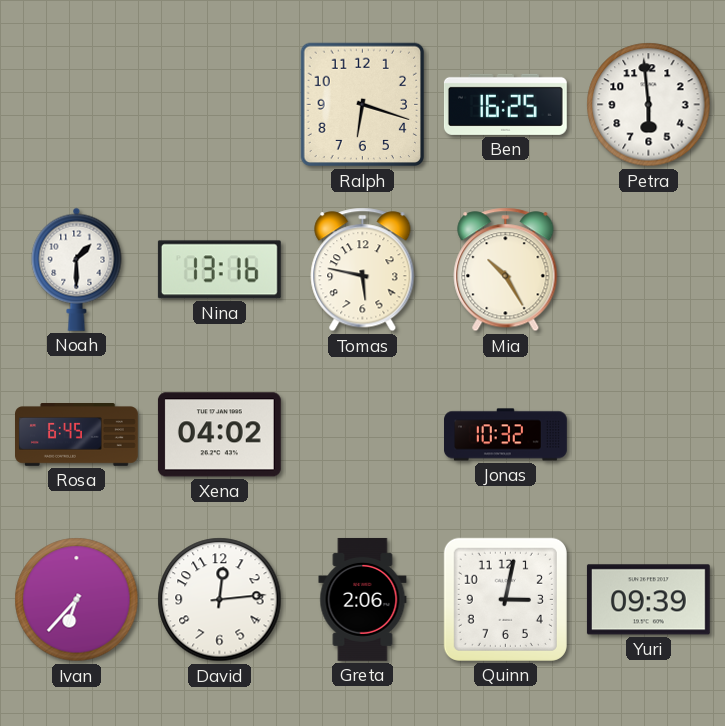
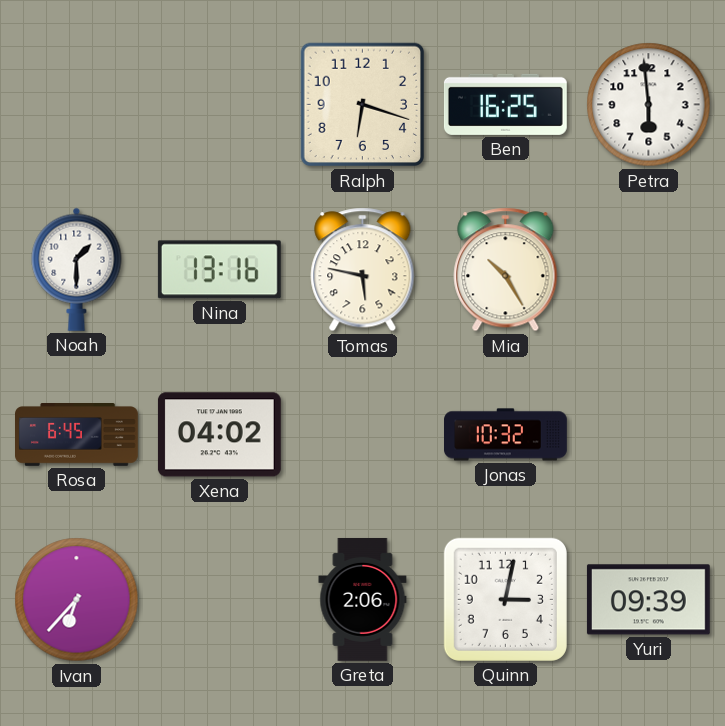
David: 12:14 -> none
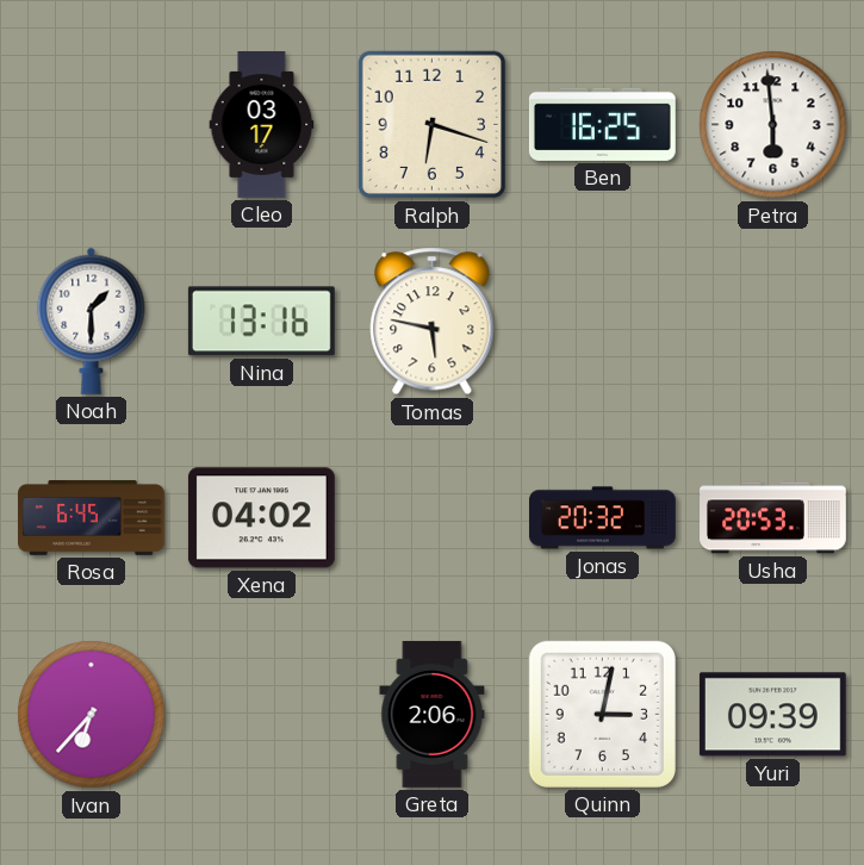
Cleo: none -> 03:17
Mia: 10:25 -> none
Jonas: 10:32 -> 20:32
Usha: none -> 20:53
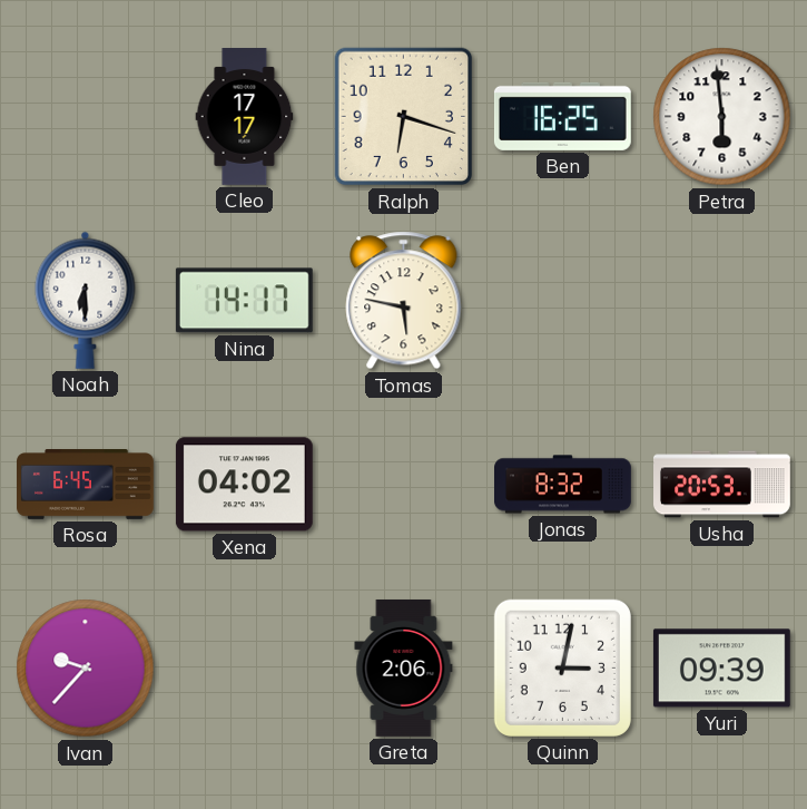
Cleo: 03:17 -> 17:17
Noah: 1:30 -> 6:30
Nina: 13:16 -> 14:17
Jonas: 20:32 -> 8:32
Ivan: 6:37 -> 9:37
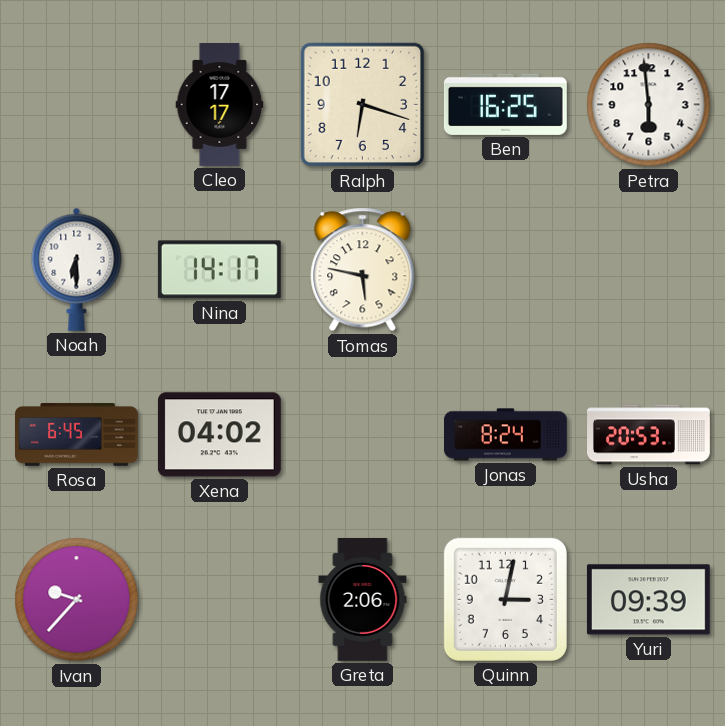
Jonas: 8:32 -> 8:24
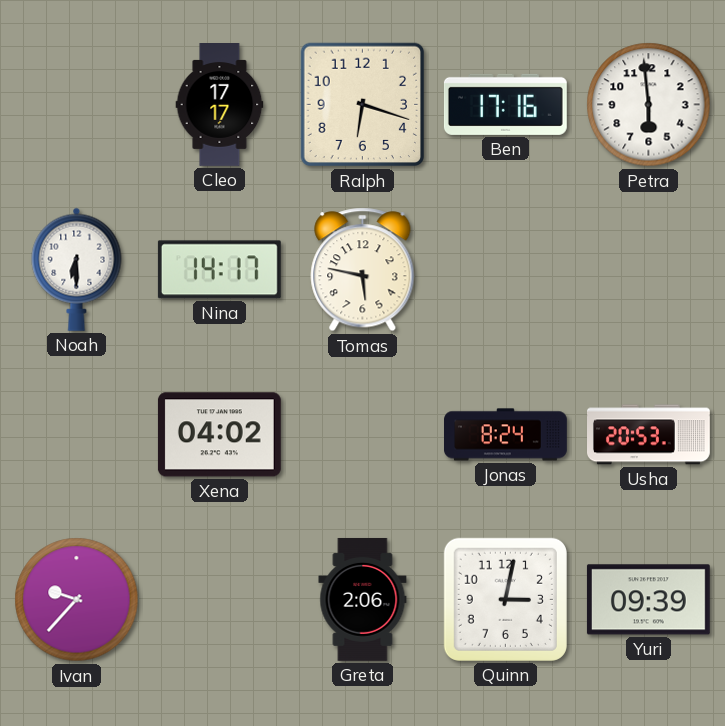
Ben: 16:25 -> 17:16
Rosa: 6:45 -> none
